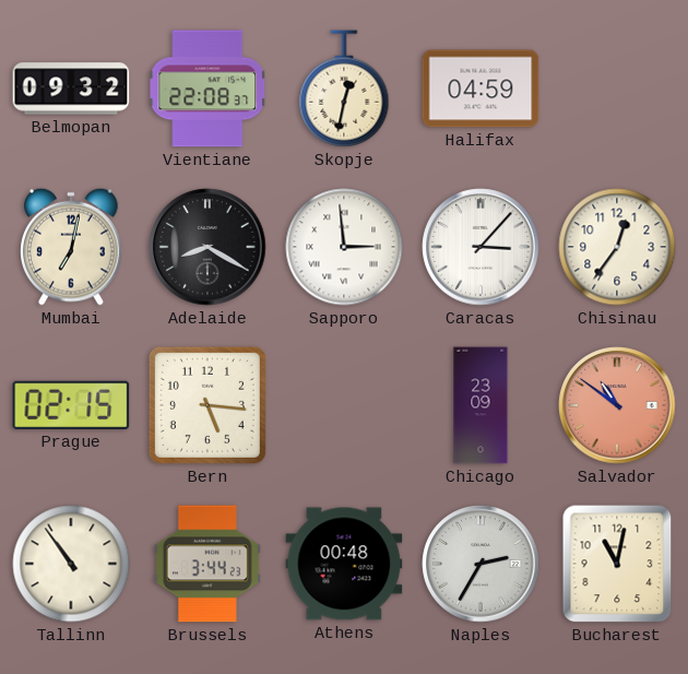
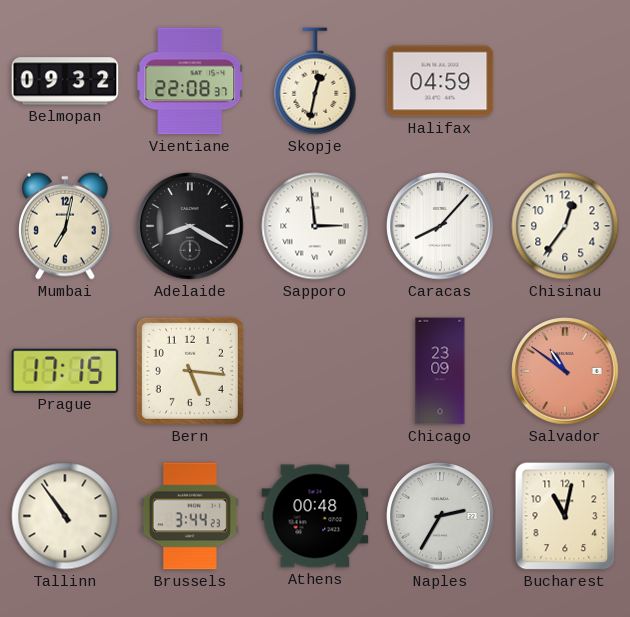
Caracas: 3:07 -> 8:07
Prague: 02:15 -> 17:15
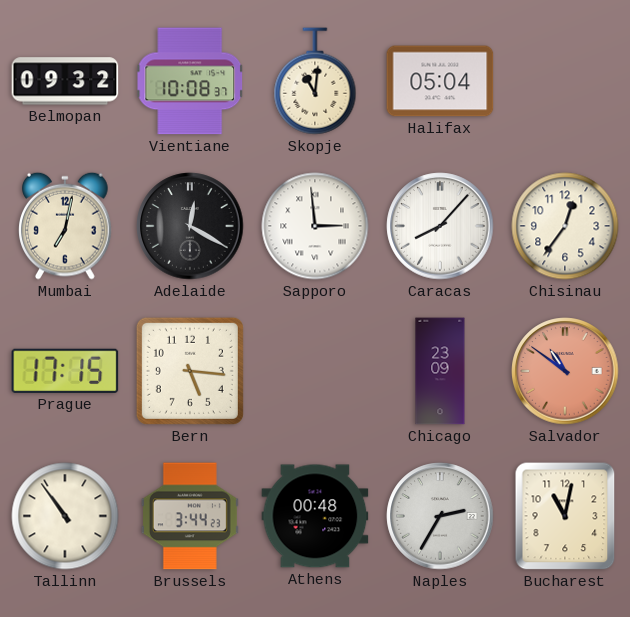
Vientiane: 22:08 -> 10:08
Skopje: 12:32 -> 11:01
Halifax: 04:59 -> 05:04
Adelaide: 8:20 -> 12:20
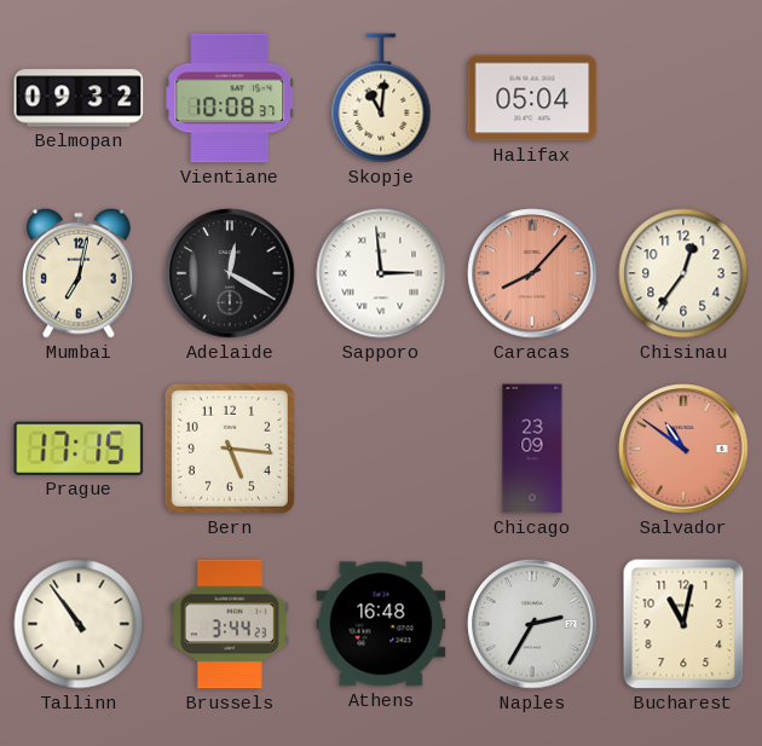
Caracas dial: white -> salmon
Athens: 00:48 -> 16:48
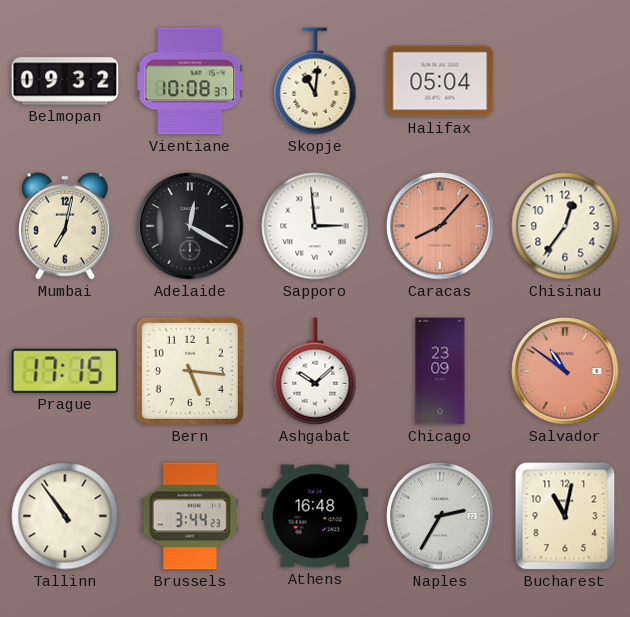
Ashgabat: none -> 10:08
